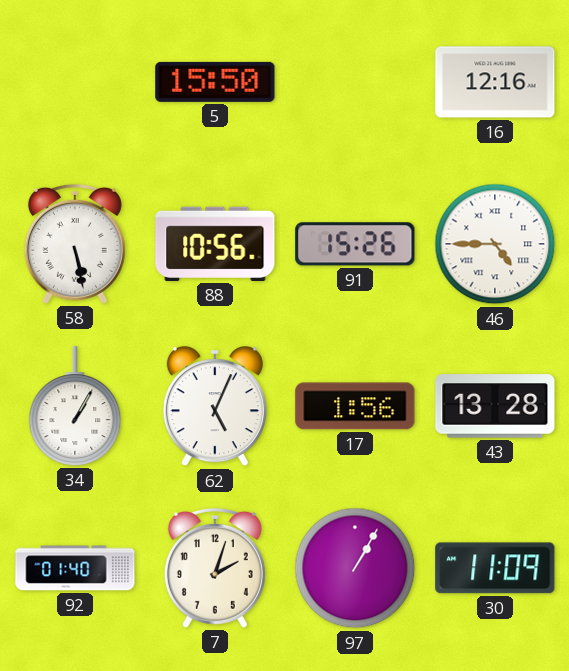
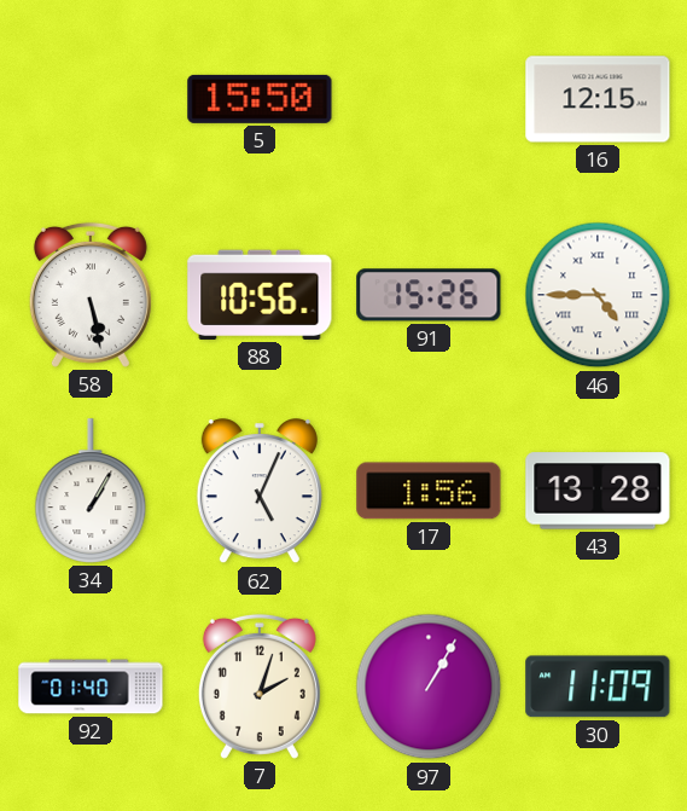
16: 12:16 -> 12:15
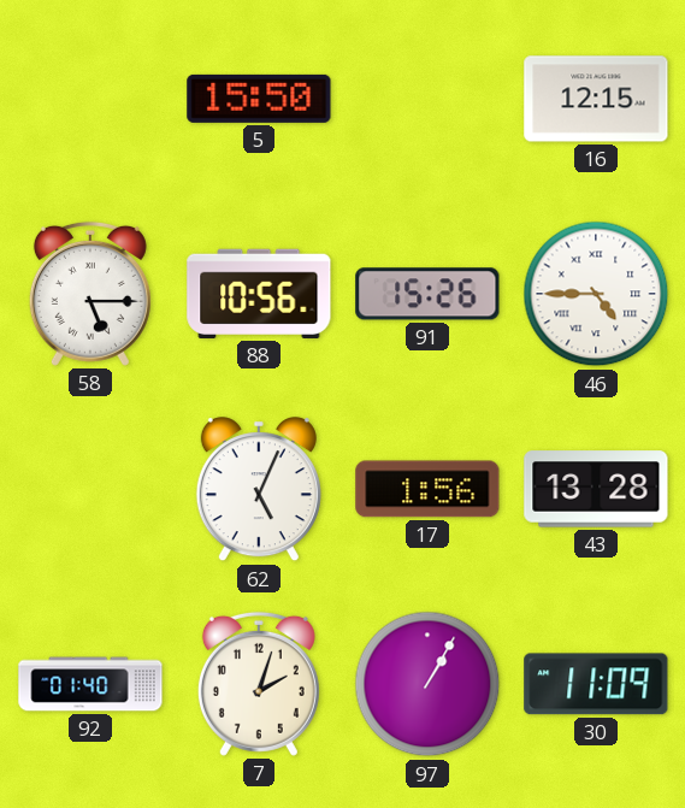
58: 5:28 -> 5:15
34: 1:05 -> none
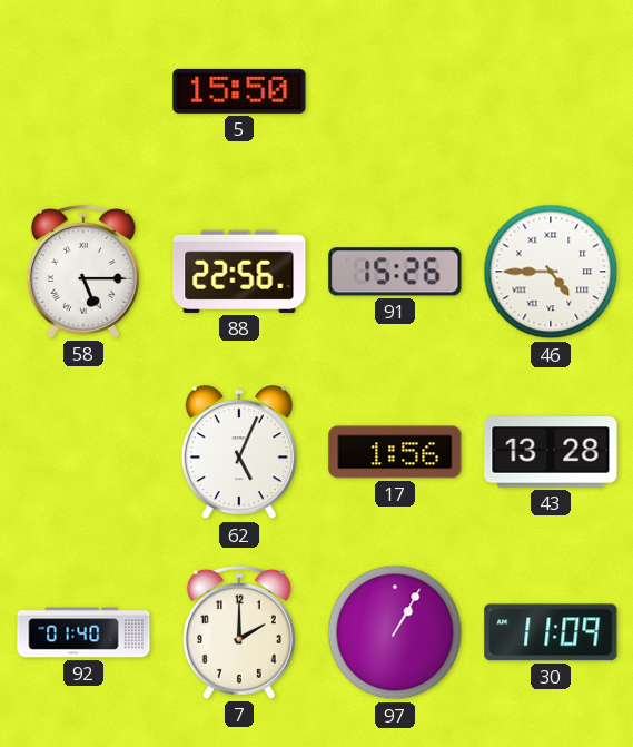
16: 12:15 -> none
88: 10:56 -> 22:56
7: 2:03 -> 2:00
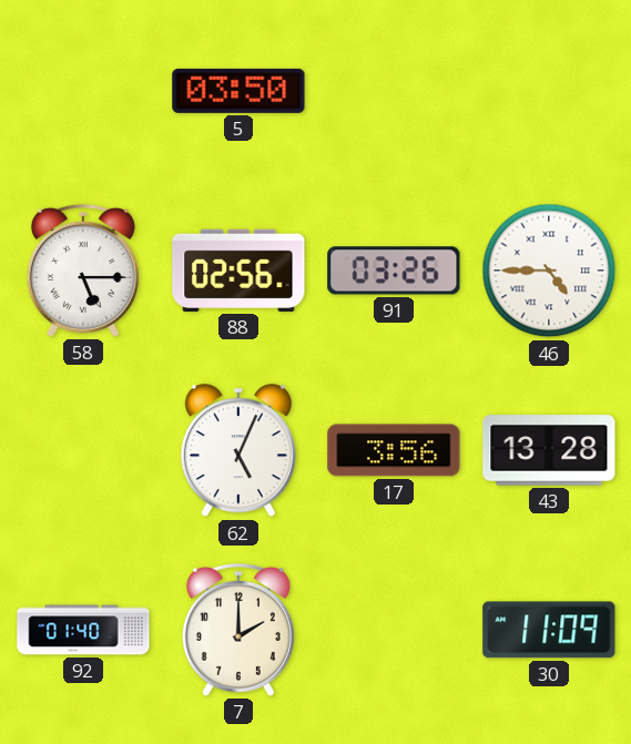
5: 15:50 -> 03:50
88: 22:56 -> 02:56
91: 15:26 -> 03:26
17: 1:56 -> 3:56
97: 1:05 -> none
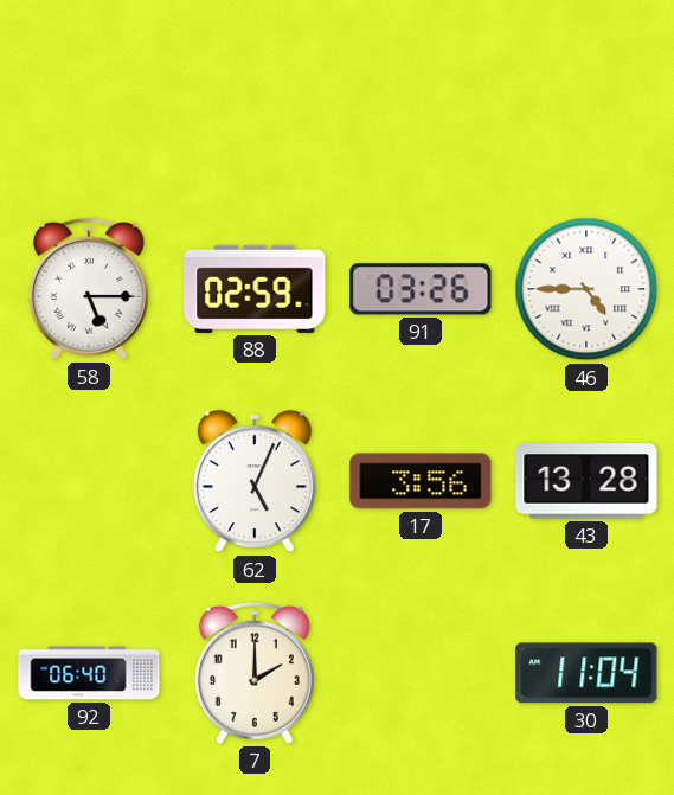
5: 03:50 -> none
88: 02:56 -> 02:59
92: 01:40 -> 06:40
30: 11:09 -> 11:04
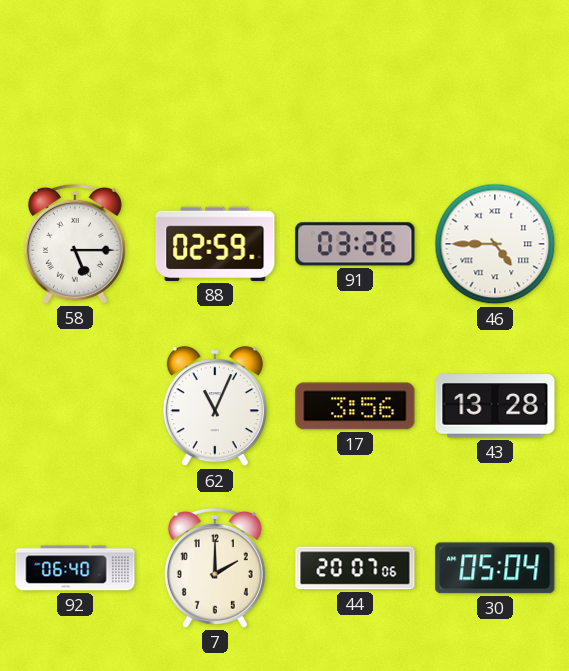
62: 5:04 -> 11:04
44: none -> 20:07
30: 11:04 -> 05:04
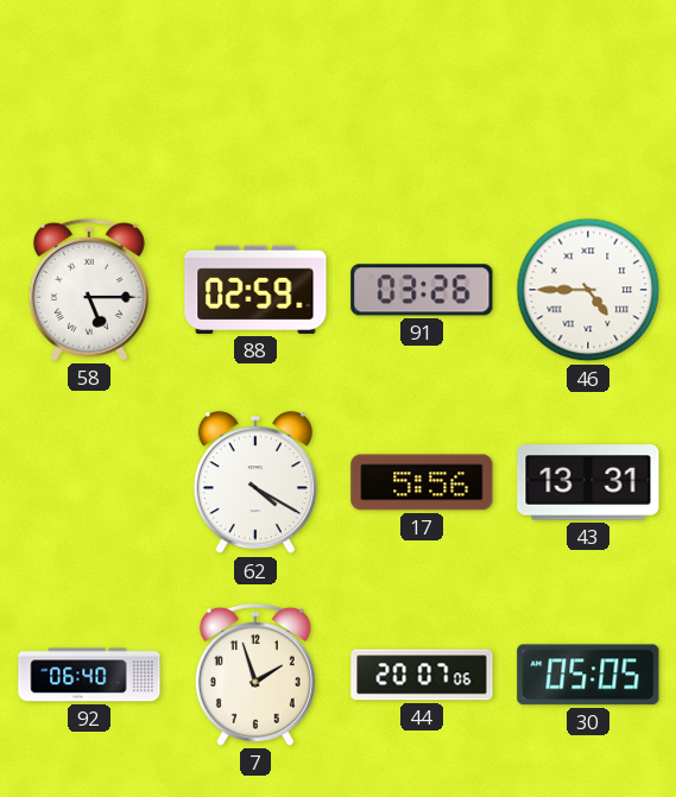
62: 11:04 -> 4:20
17: 3:56 -> 5:56
43: 13:28 -> 13:31
7: 2:00 -> 1:57
30: 05:04 -> 05:05
